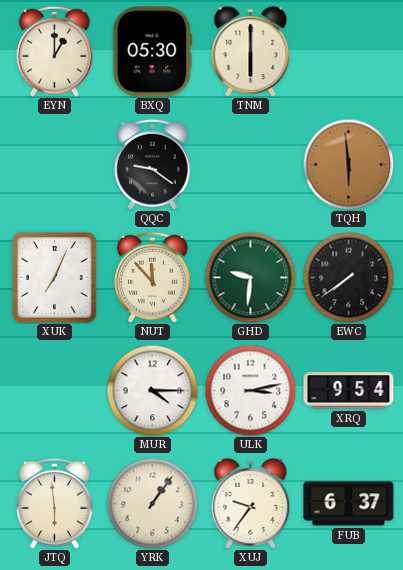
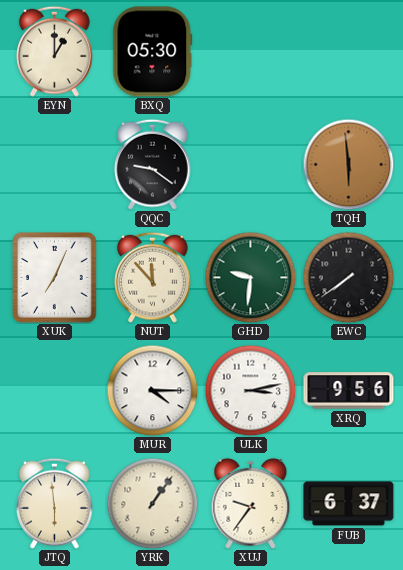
TNM: 6:00 -> none
XRQ: 9:54 -> 9:56
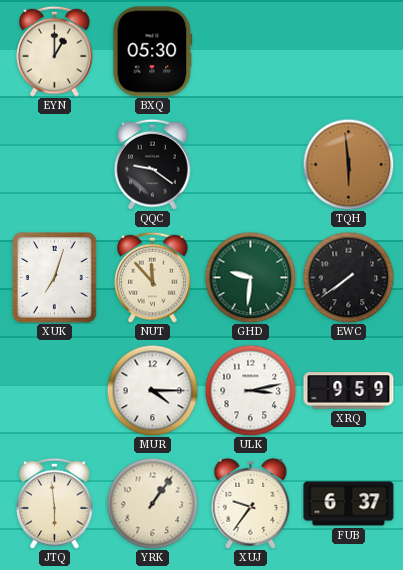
XUK: 7:04 -> 7:03
XRQ: 9:56 -> 9:59
